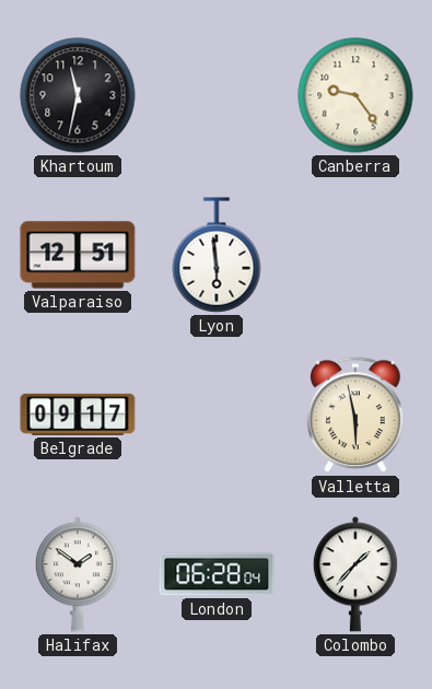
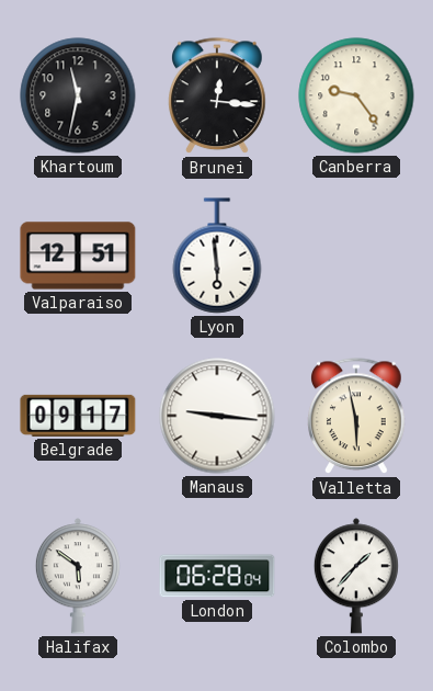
Brunei: none -> 12:16
Manaus: none -> 9:16
Halifax: 1:51 -> 5:51
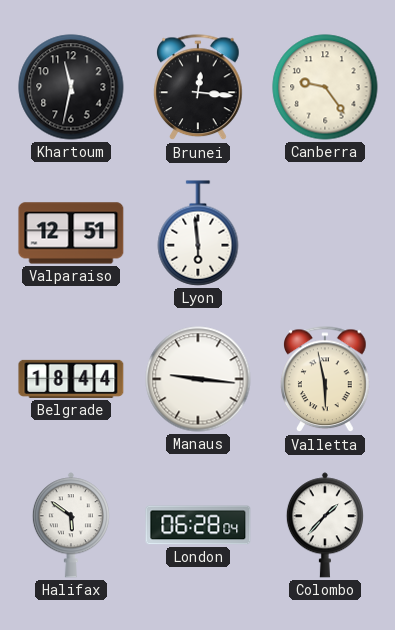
Belgrade: 09:17 -> 18:44
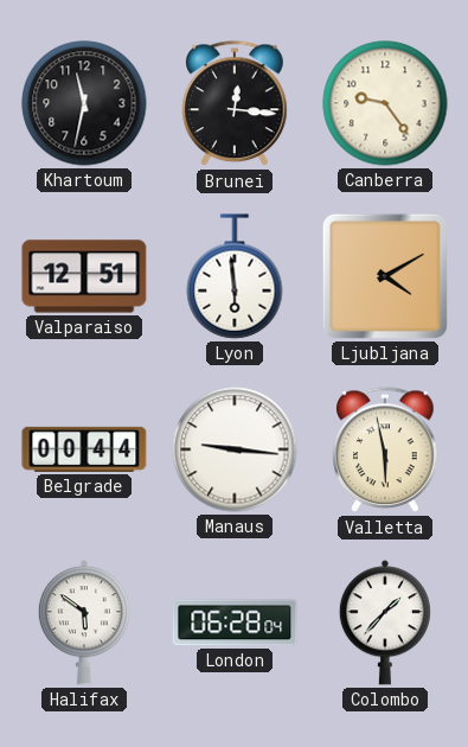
Ljubljana: none -> 4:10
Belgrade: 18:44 -> 00:44
